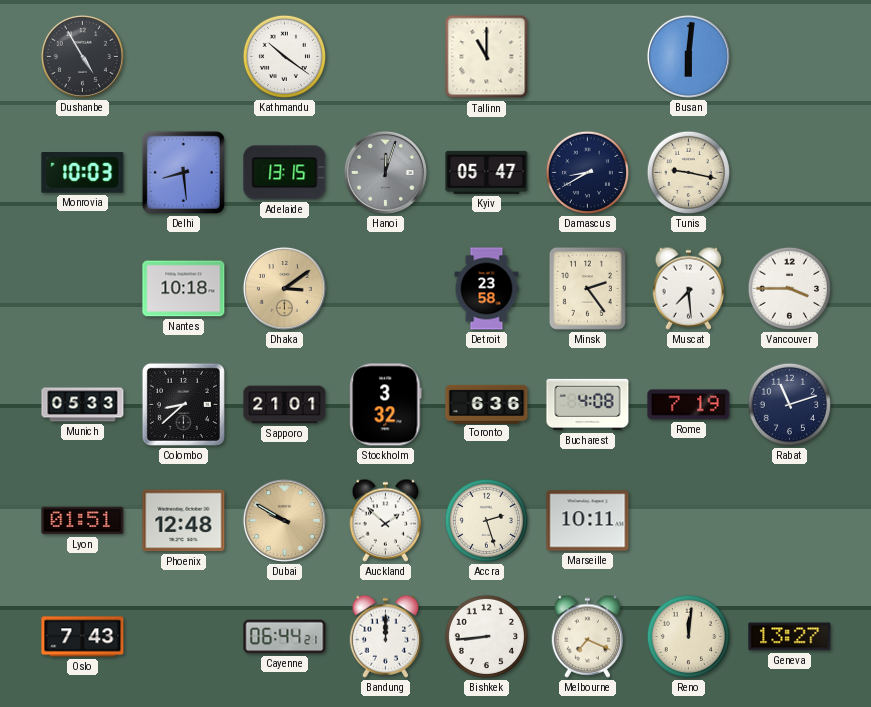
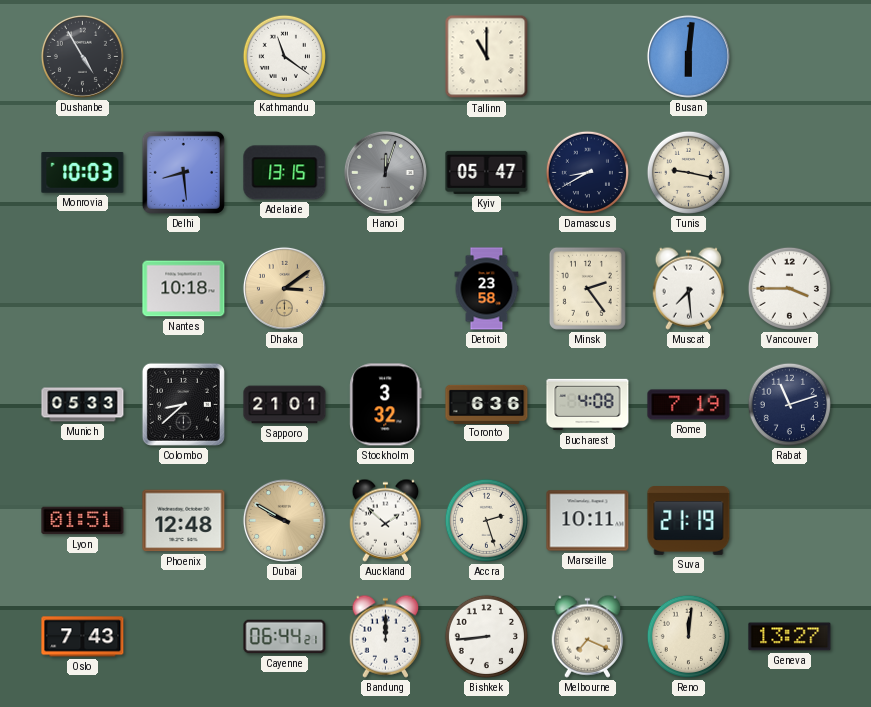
Kathmandu: 10:21 -> 11:21
Suva: none -> 21:19
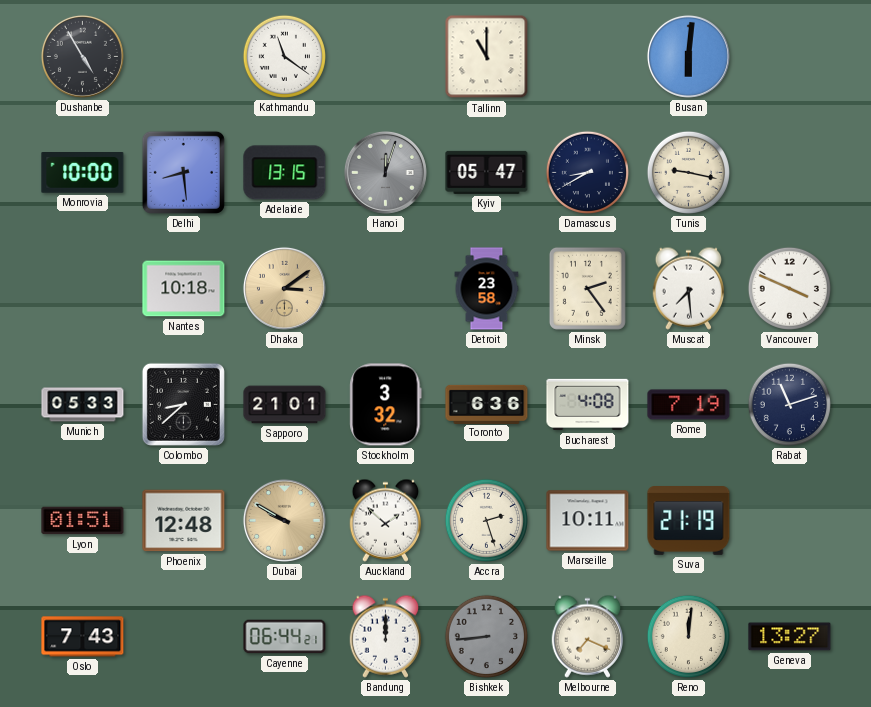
Monrovia: 10:03 -> 10:00
Vancouver: 3:45 -> 3:49
Bishkek dial: white -> grey
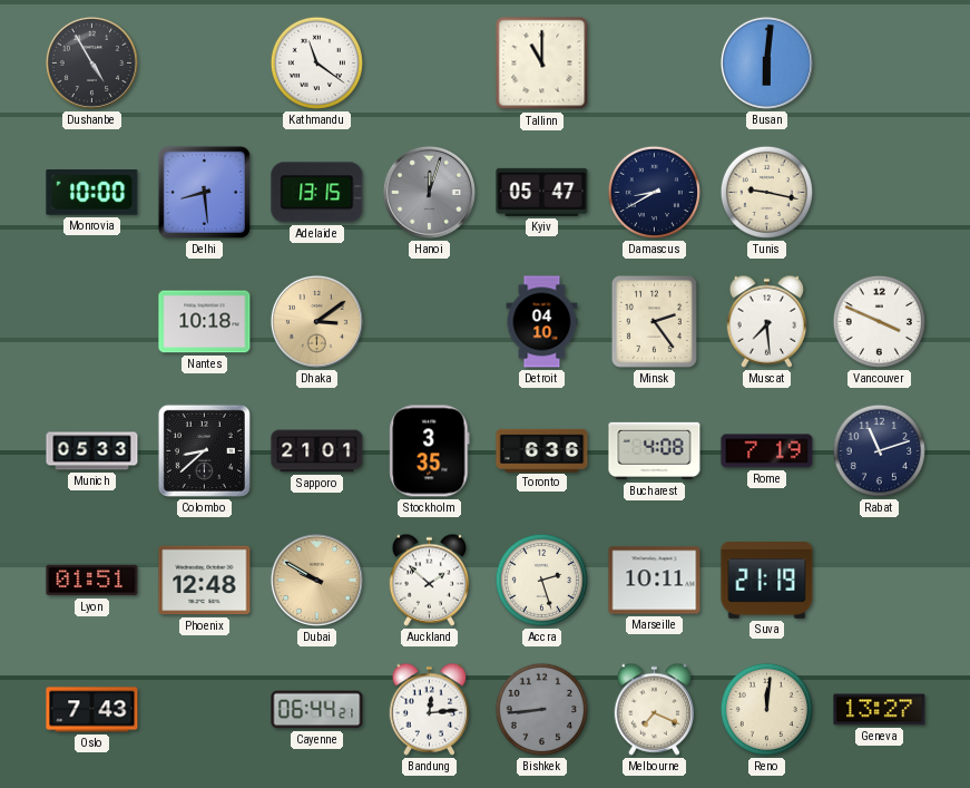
Detroit: 23:58 -> 04:10
Stockholm: 3:32 -> 3:35
Bandung: 12:00 -> 12:14
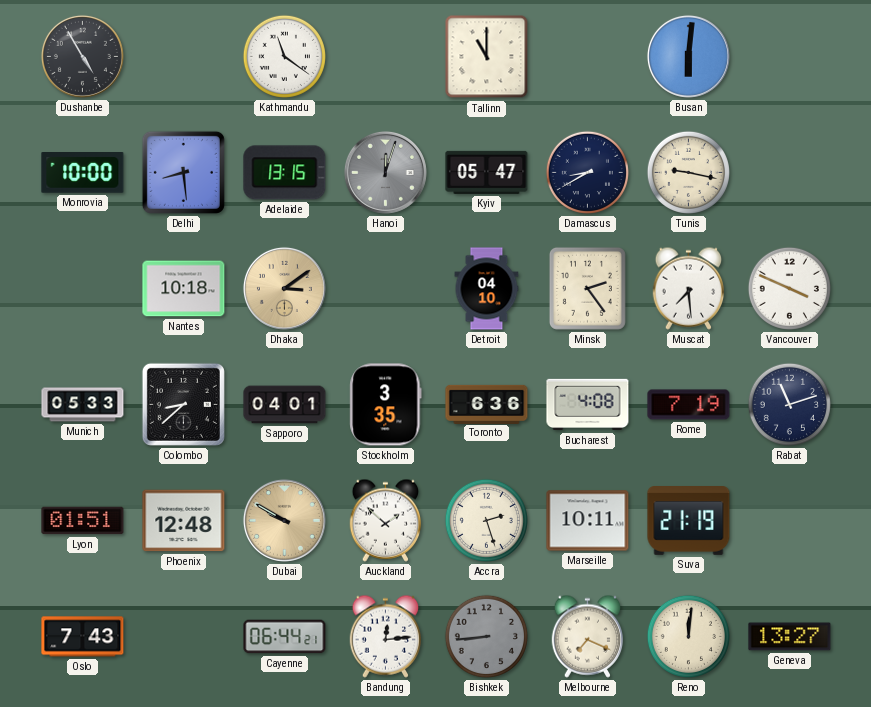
Sapporo: 21:01 -> 04:01
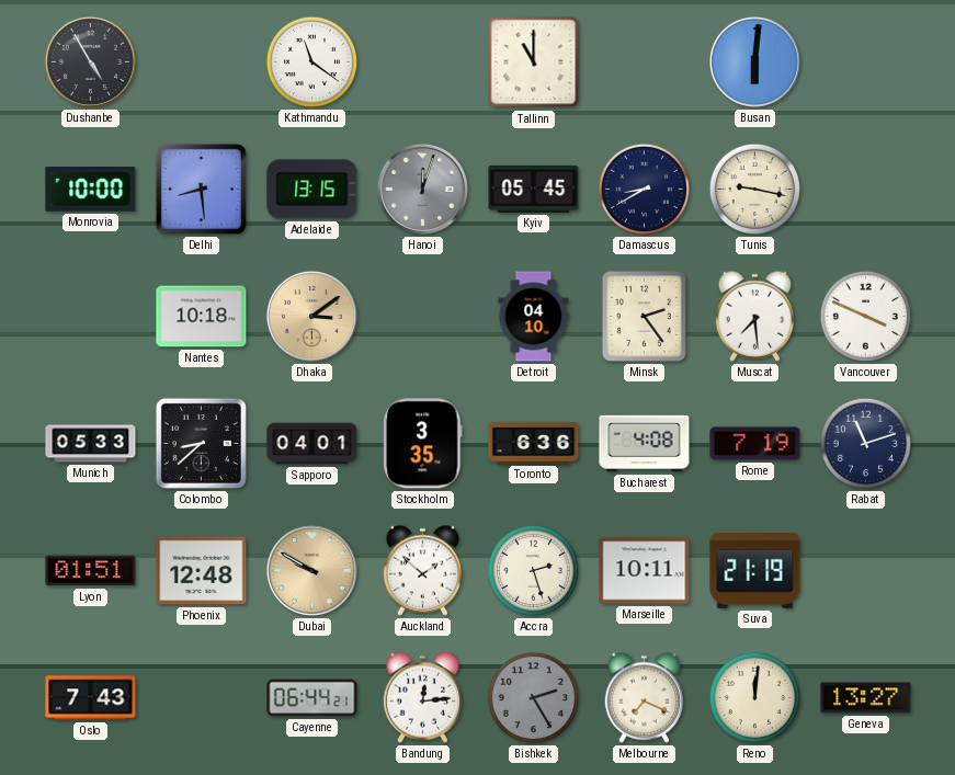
Kyiv: 05:47 -> 05:45
Bishkek: 8:44 -> 2:25
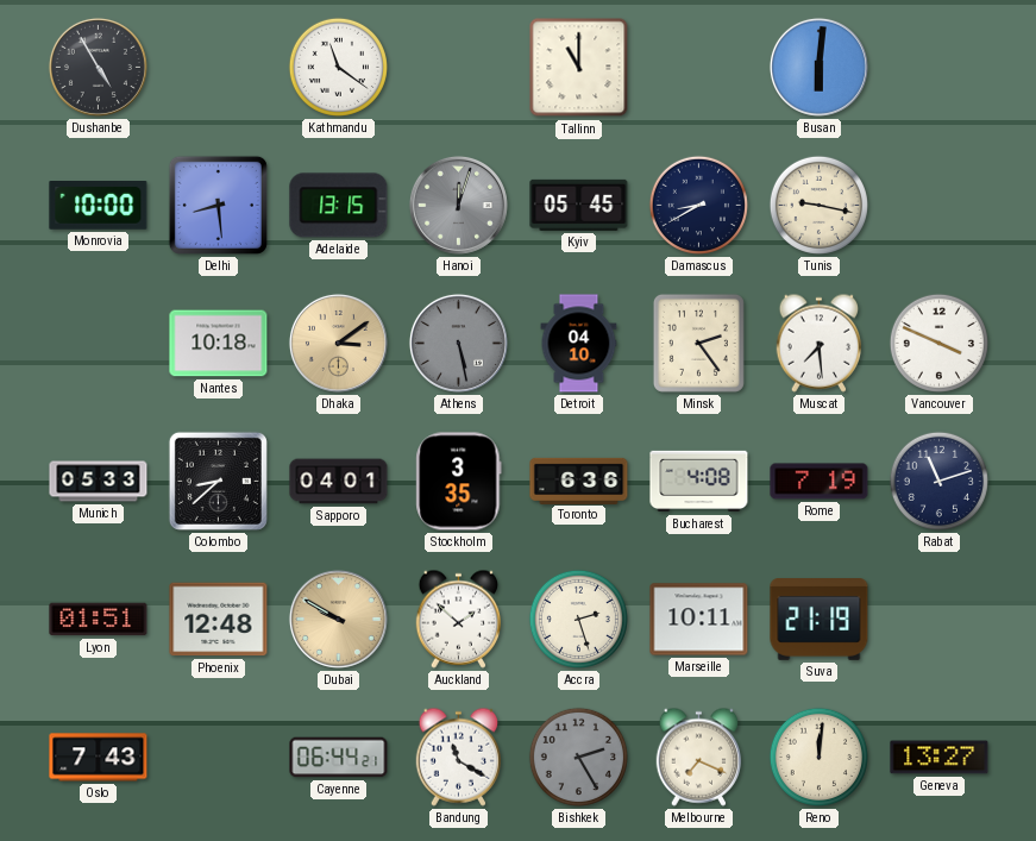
Athens: none -> 5:28
Bandung: 12:14 -> 11:20
